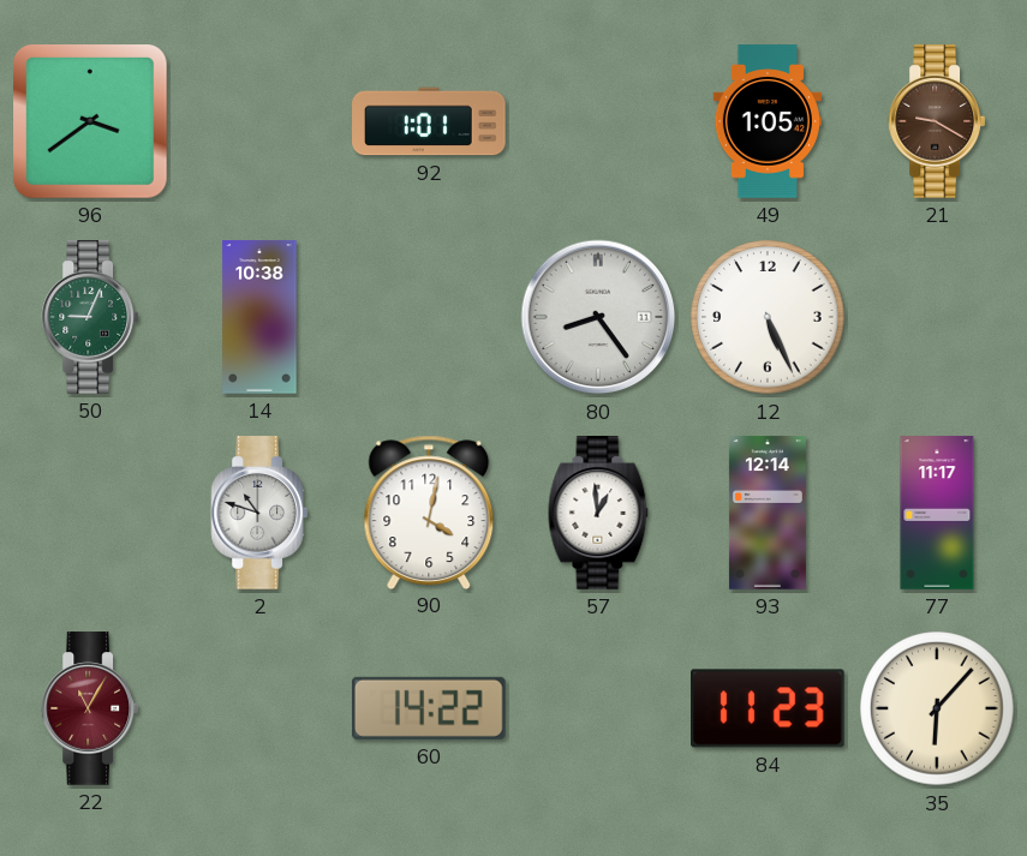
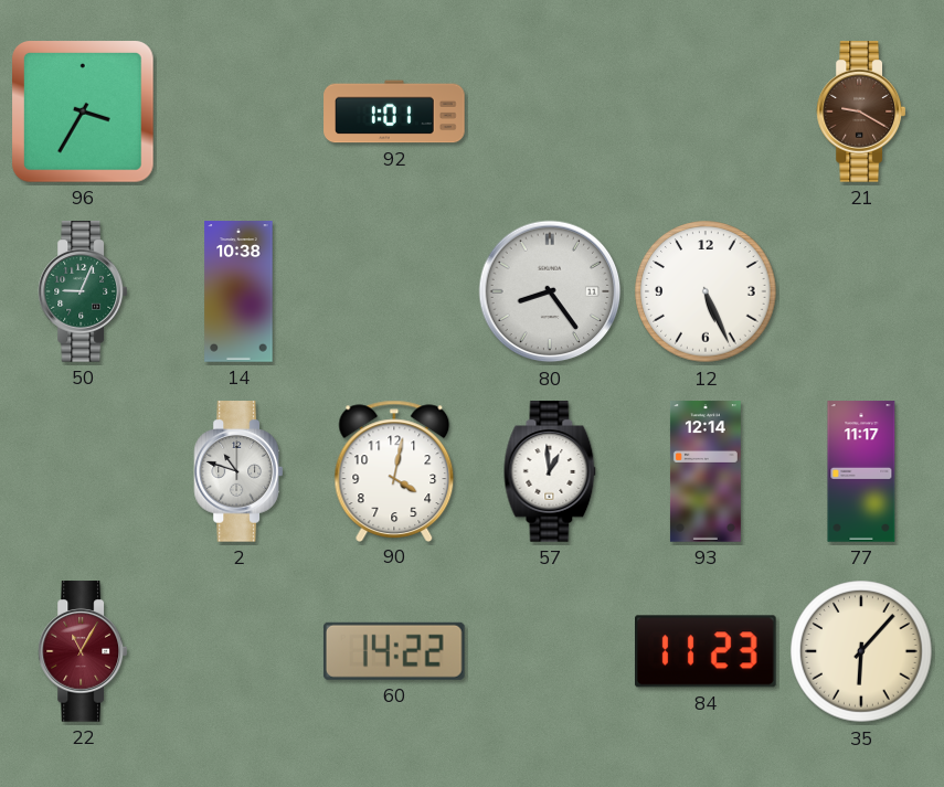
96: 3:39 -> 3:35
49: 1:05 -> none
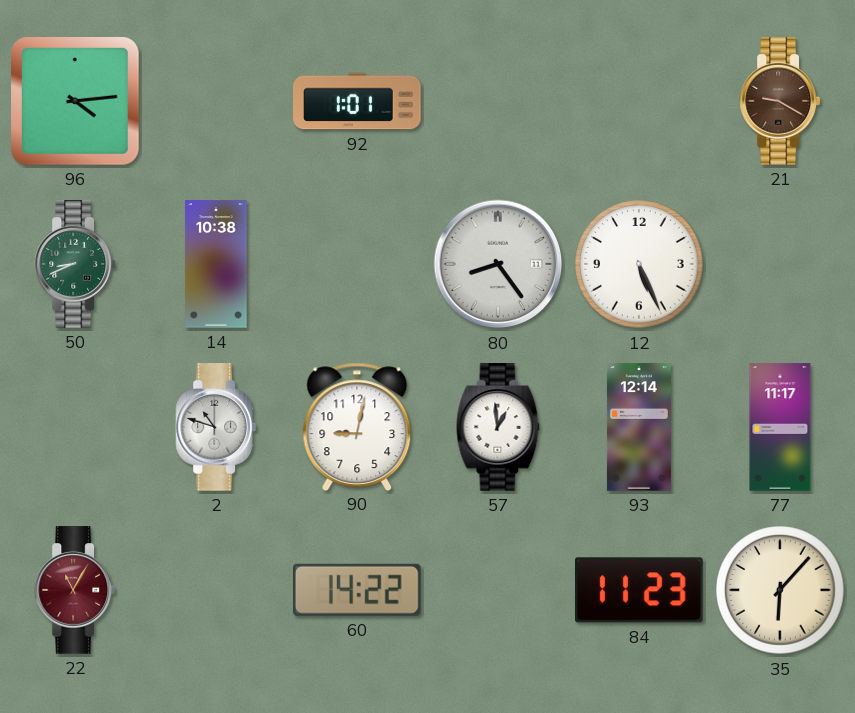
96: 3:35 -> 4:14
50: 9:04 -> 8:41
90: 4:02 -> 9:02
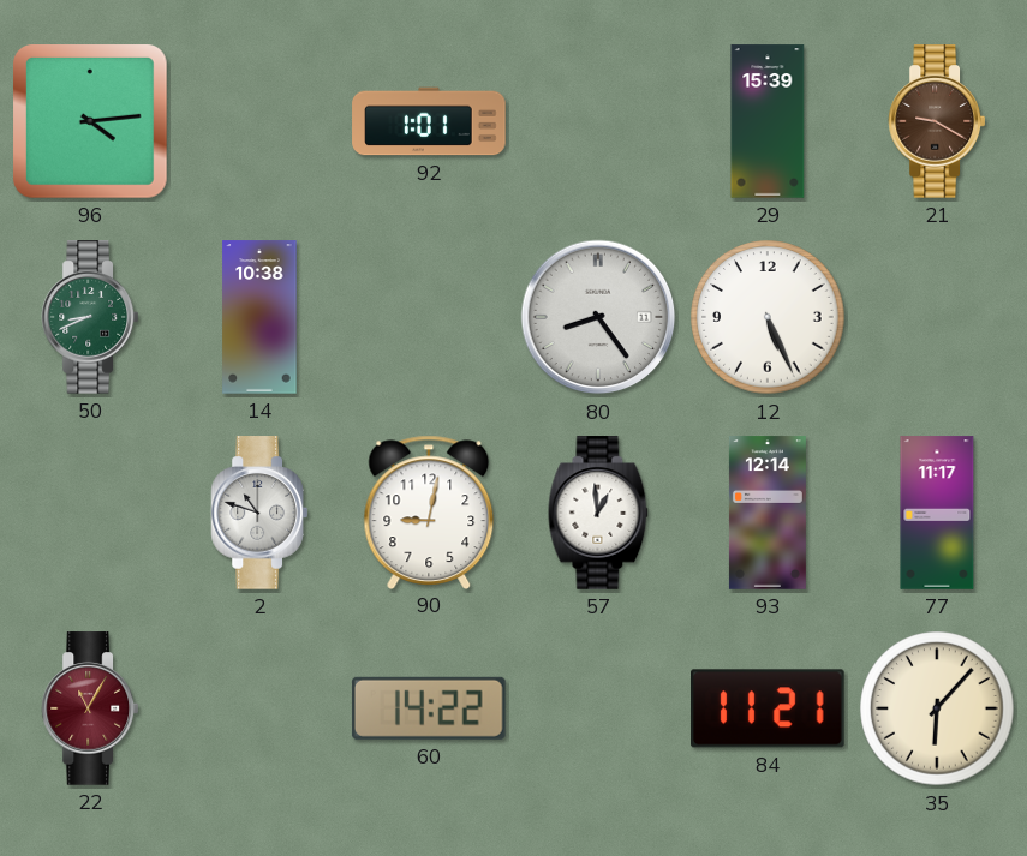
29: none -> 15:39
84: 11:23 -> 11:21
